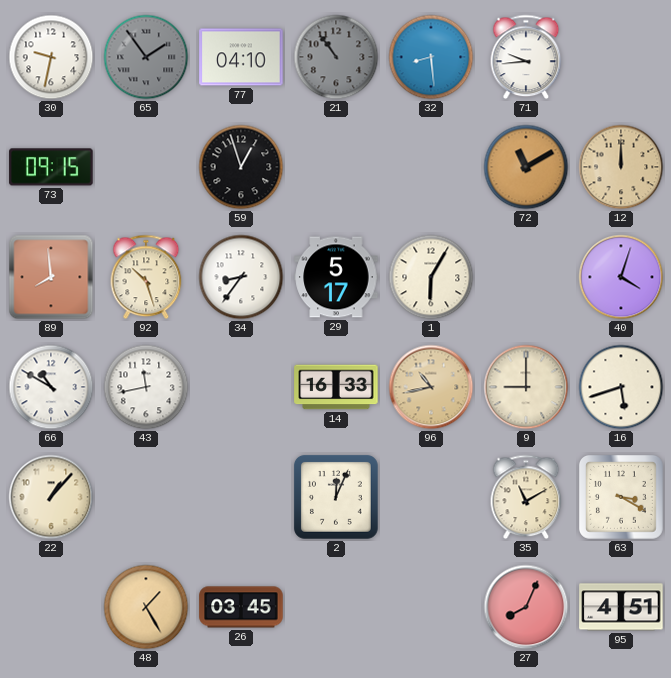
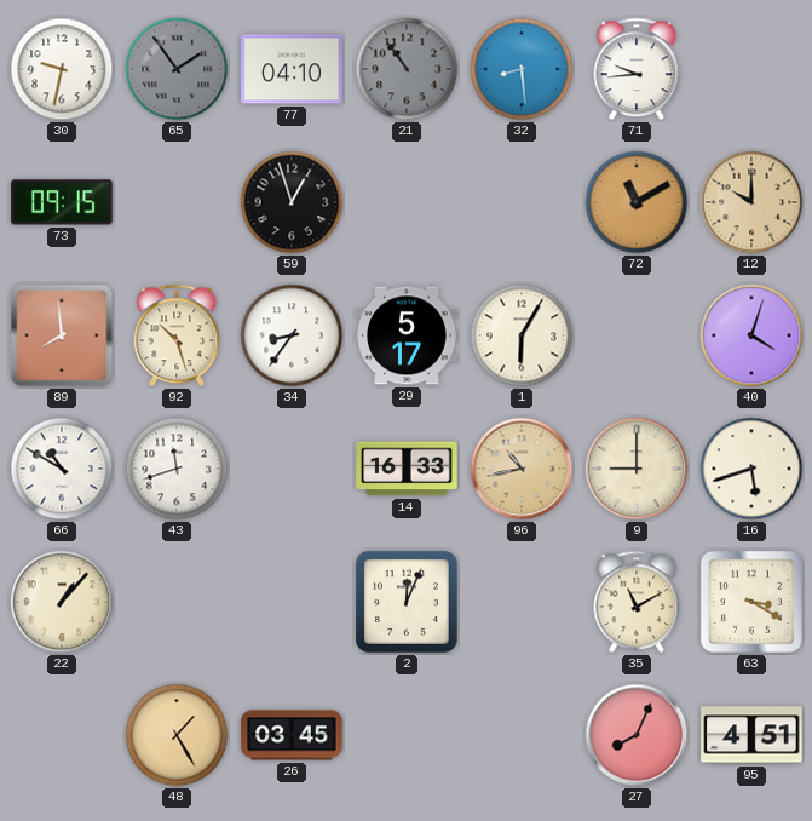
12: 12:00 -> 10:00
43: 11:43 -> 11:42
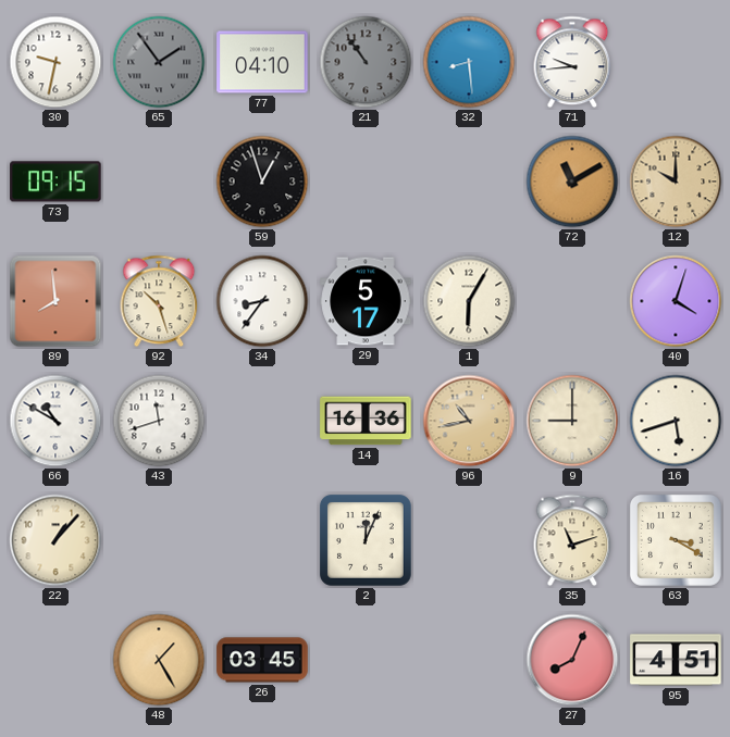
14: 16:33 -> 16:36
35: 11:10 -> 11:12
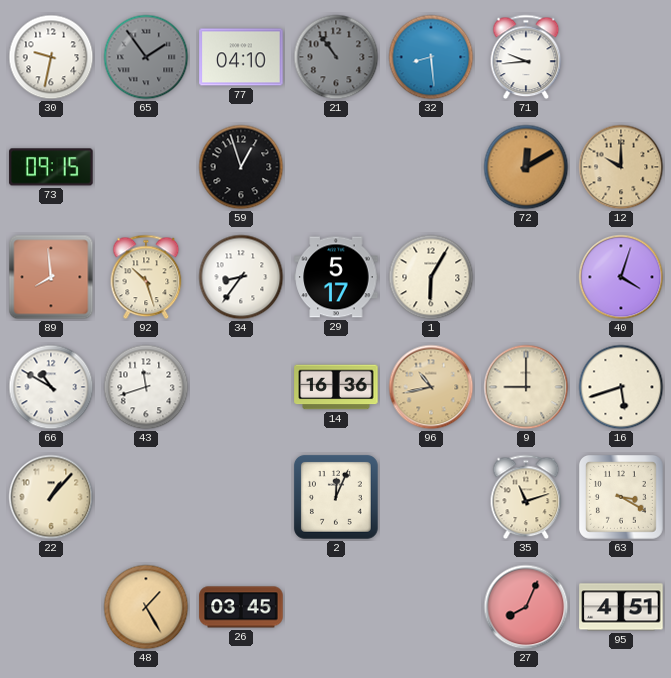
72: 11:10 -> 12:10
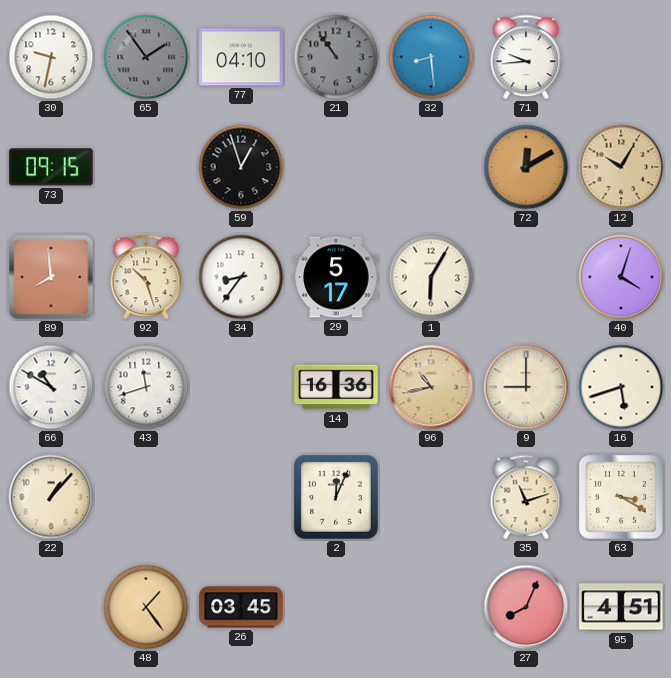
12: 10:00 -> 10:05
48: 1:25 -> 1:24
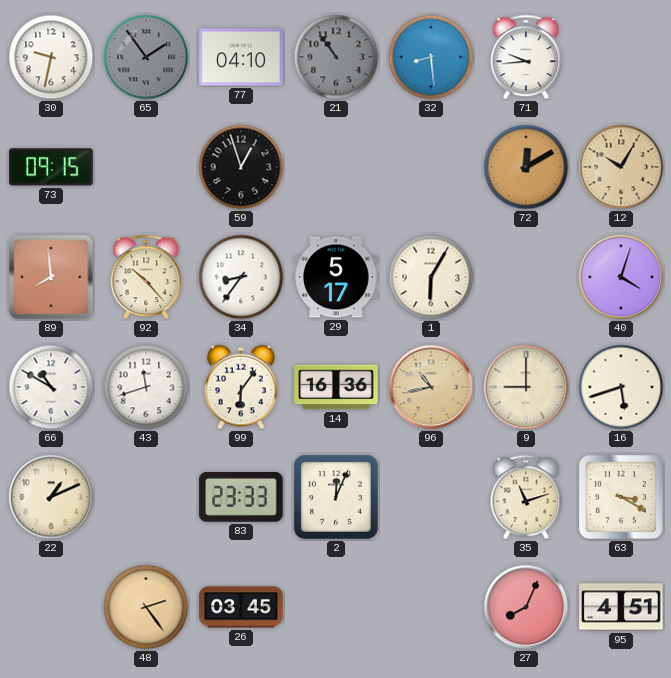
92: 10:27 -> 10:23
99: none -> 6:06
22: 1:07 -> 1:11
83: none -> 23:33
48: 1:24 -> 2:24
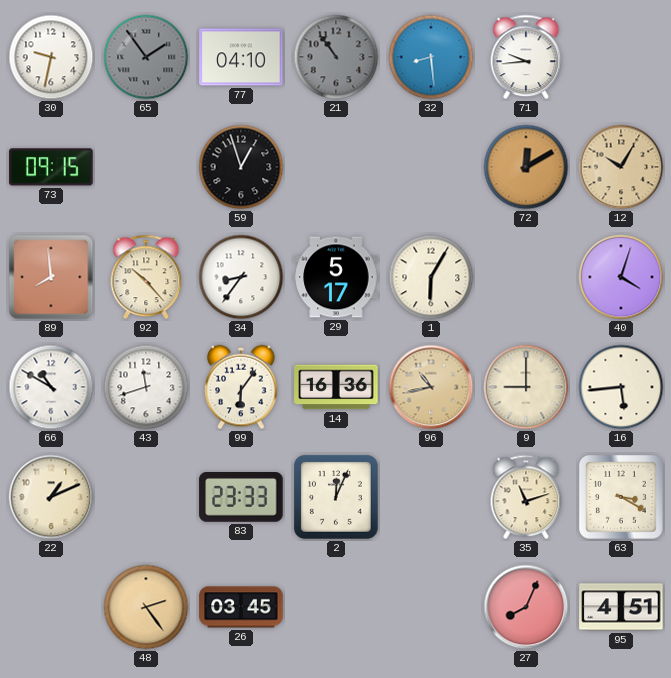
16: 5:42 -> 5:44
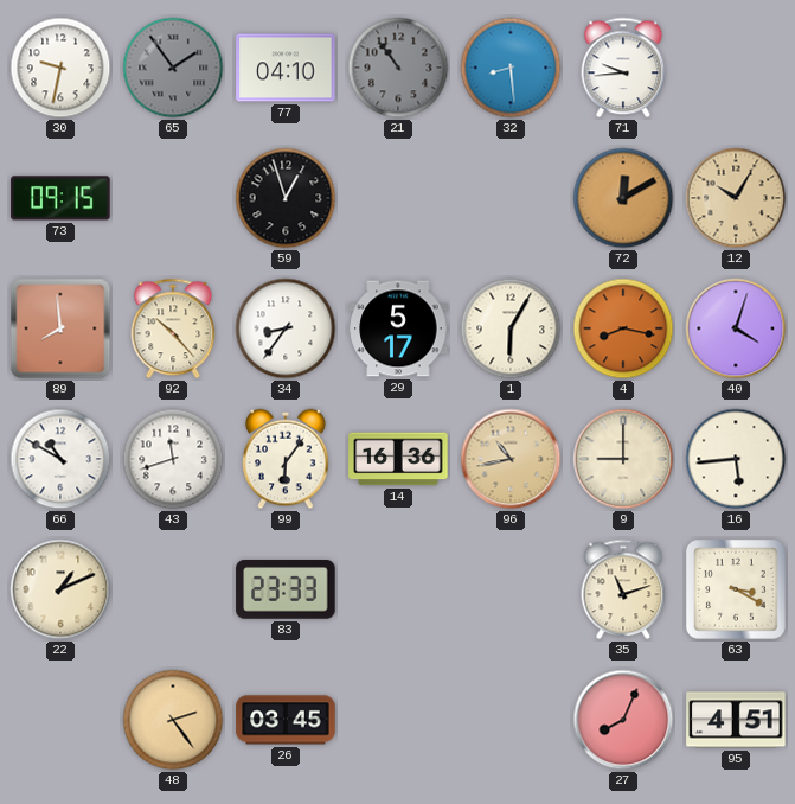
4: none -> 8:17
2: 12:04 -> none
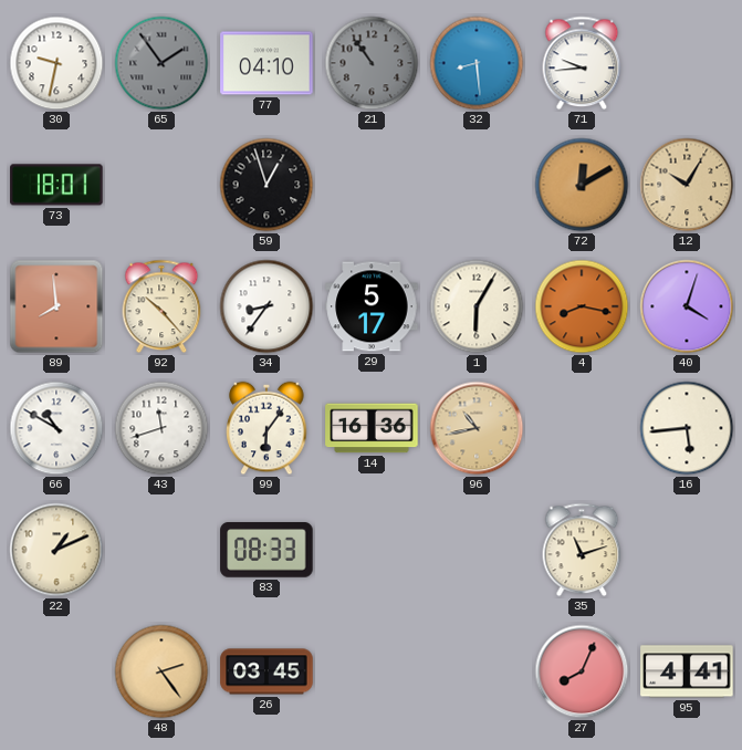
73: 09:15 -> 18:01
9: 9:00 -> none
83: 23:33 -> 08:33
63: 3:20 -> none
95: 4:51 -> 4:41
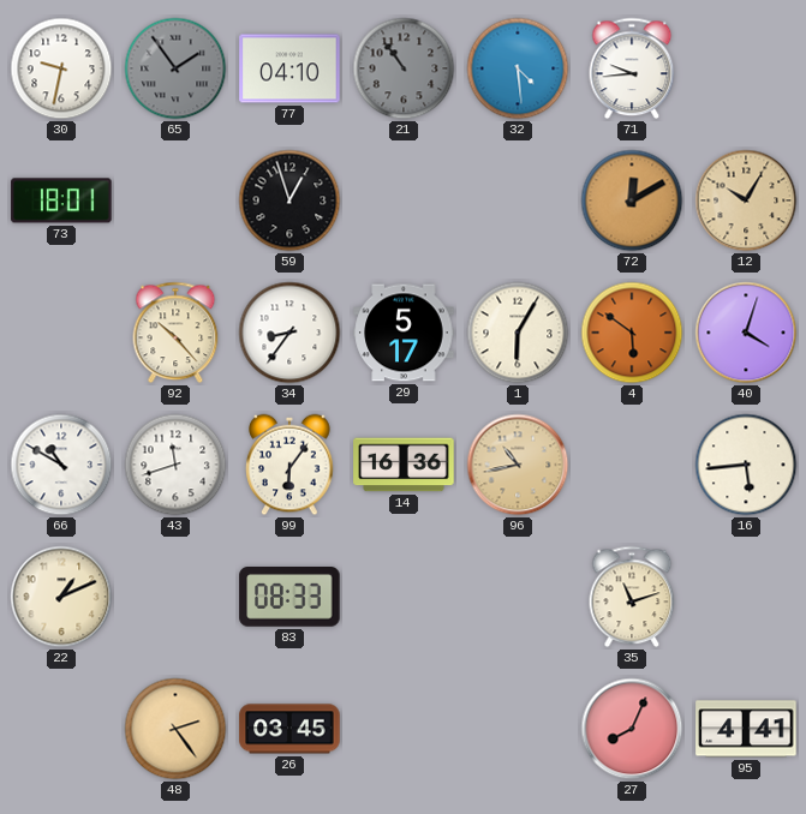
32: 8:29 -> 4:29
89: 7:59 -> none
4: 8:17 -> 5:51
